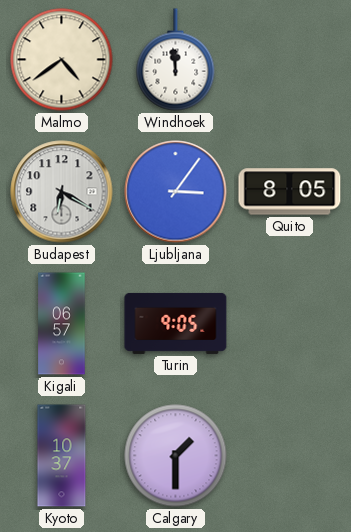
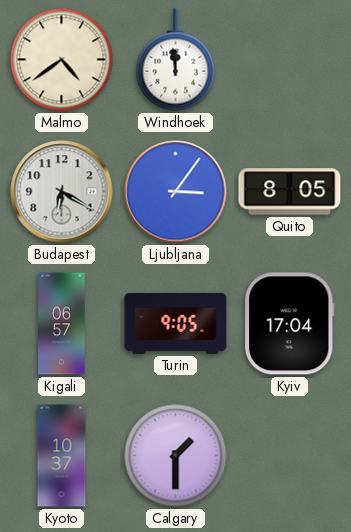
Kyiv: none -> 17:04
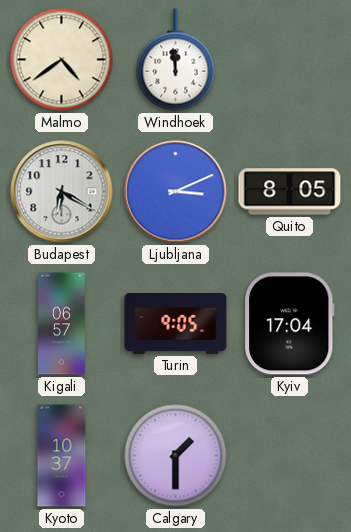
Ljubljana: 3:06 -> 3:11
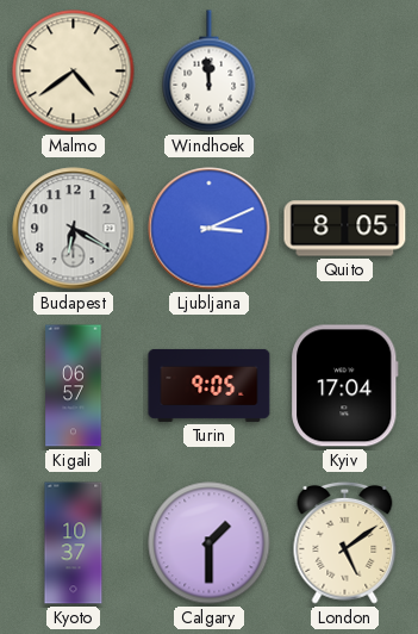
London: none -> 5:09
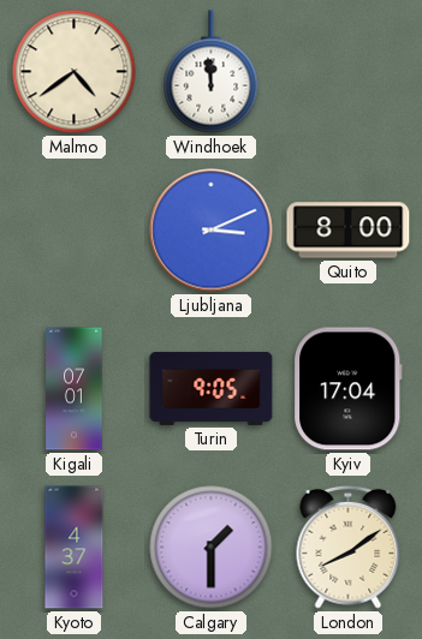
Budapest: 6:20 -> none
Quito: 8:05 -> 8:00
Kigali: 06:57 -> 07:01
Kyoto: 10:37 -> 4:37
London: 5:09 -> 8:09
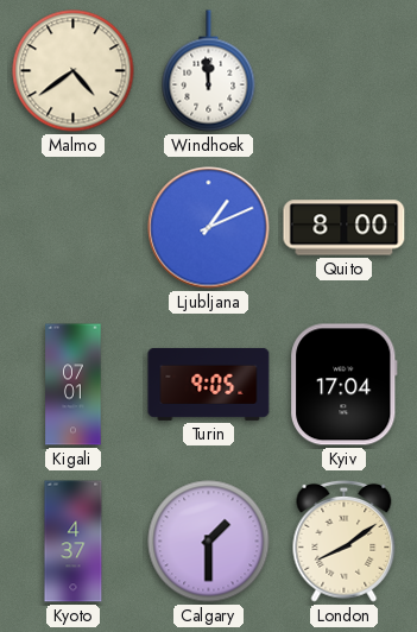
Ljubljana: 3:11 -> 1:11
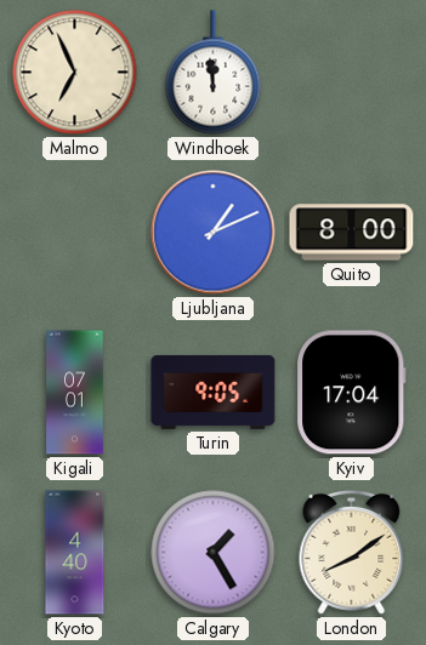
Malmo: 4:39 -> 6:56
Kyoto: 4:37 -> 4:40
Calgary: 1:30 -> 1:25
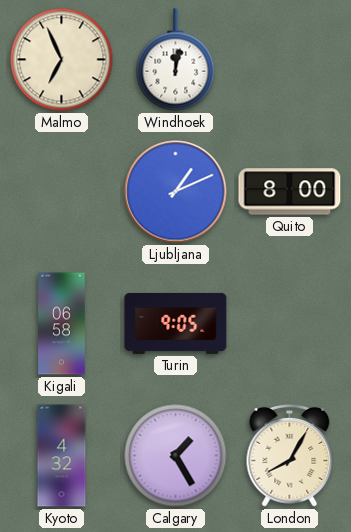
Windhoek: 11:59 -> 12:02
Kigali: 07:01 -> 06:58
Kyiv: 17:04 -> none
Kyoto: 4:40 -> 4:32
London: 8:09 -> 8:05
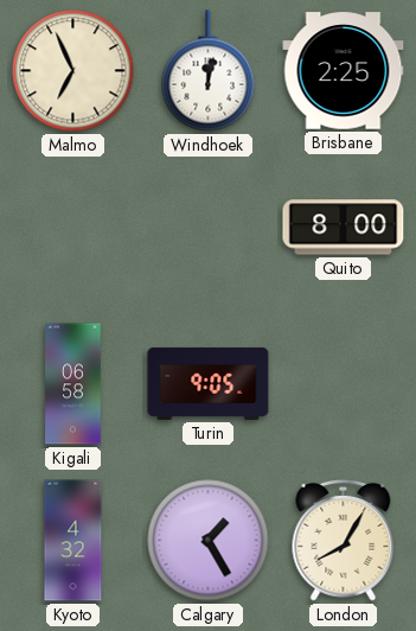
Brisbane: none -> 2:25
Ljubljana: 1:11 -> none
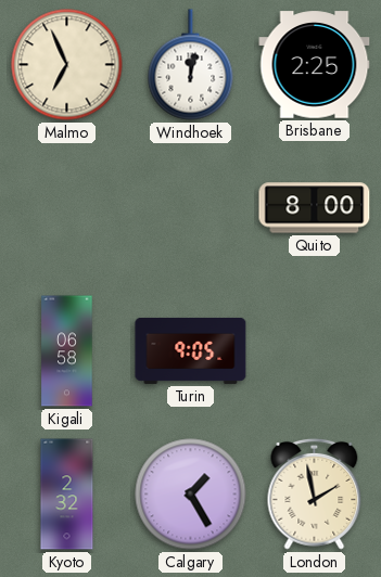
Kyoto: 4:32 -> 2:32
London: 8:05 -> 1:58
